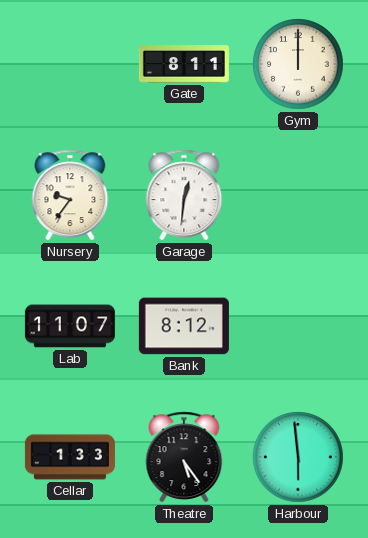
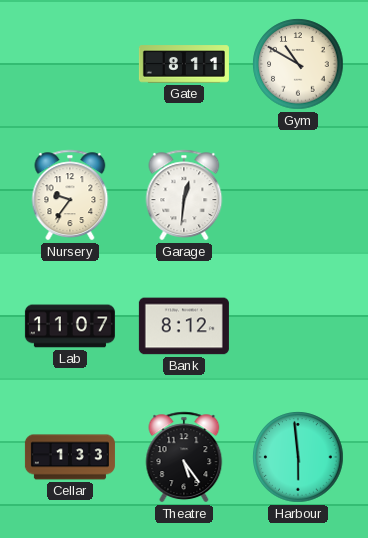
Gym: 12:00 -> 10:50
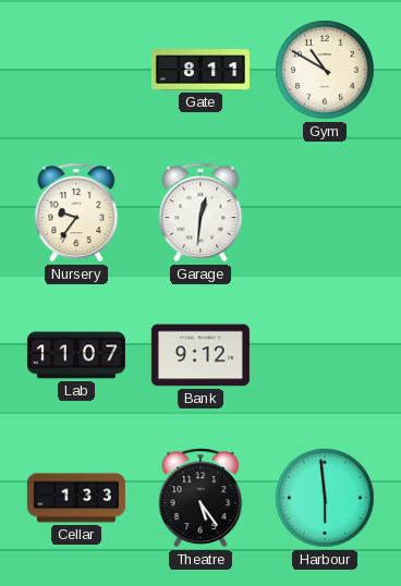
Bank: 8:12 -> 9:12
